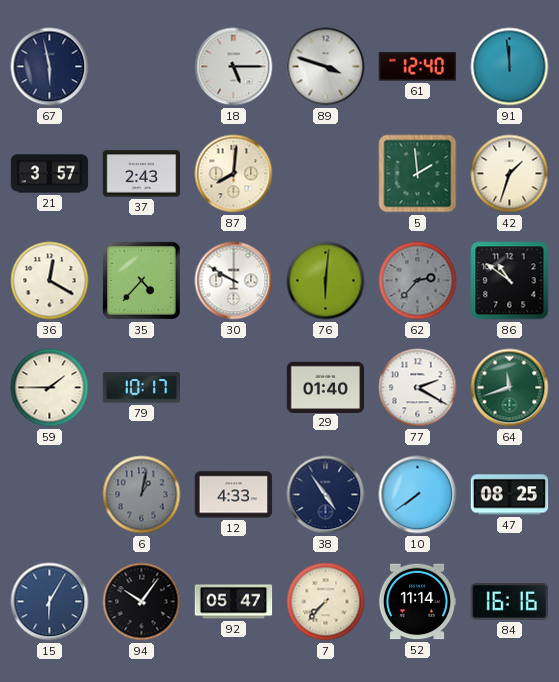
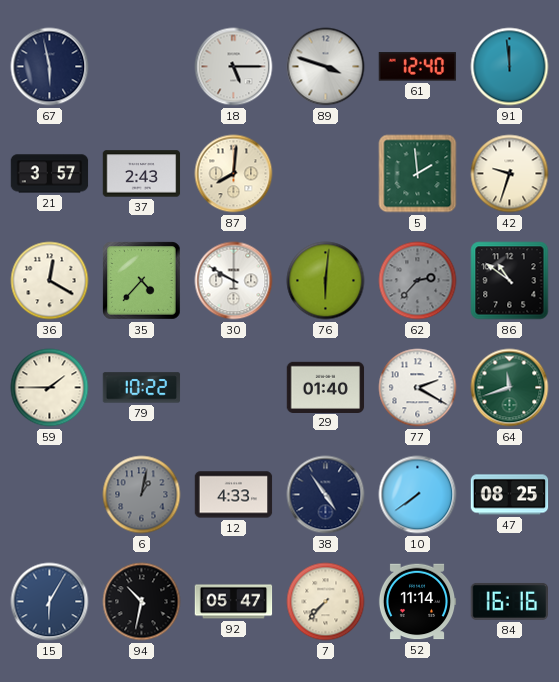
42: 1:33 -> 9:33
79: 10:17 -> 10:22
94: 10:06 -> 10:32
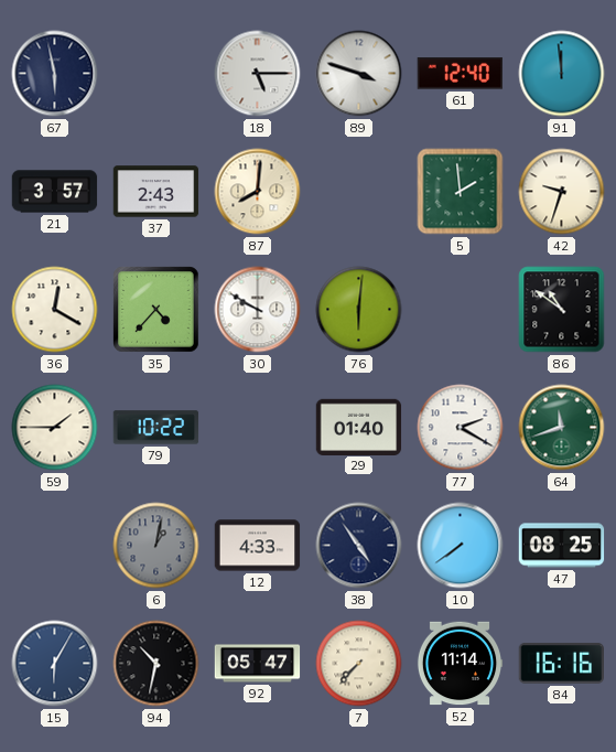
62: 2:37 -> none
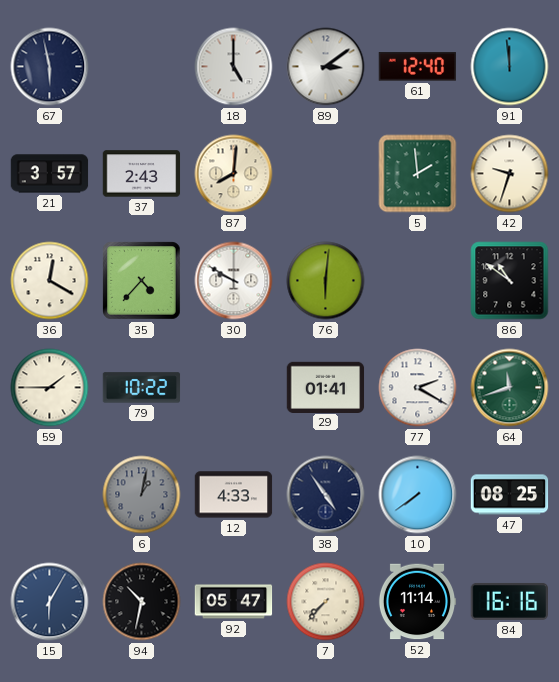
18: 5:15 -> 5:00
89: 3:48 -> 3:09
29: 01:40 -> 01:41
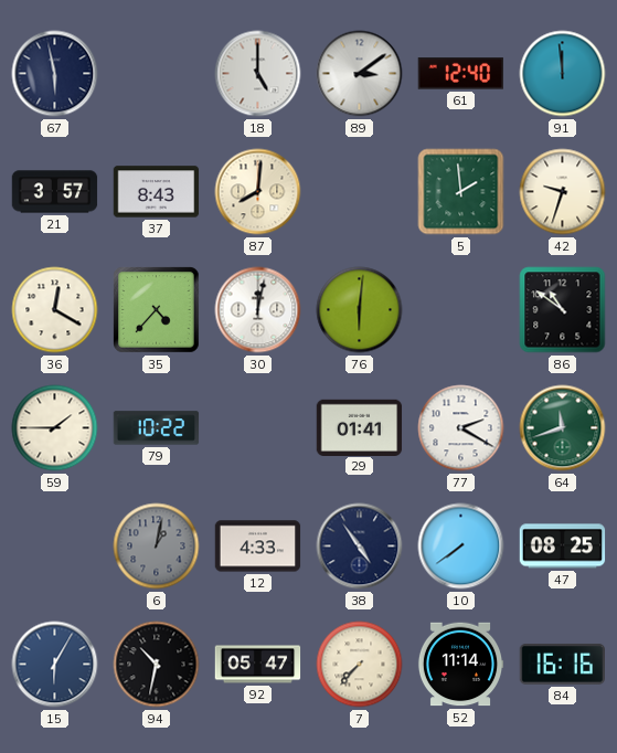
37: 2:43 -> 8:43
30: 9:50 -> 12:02
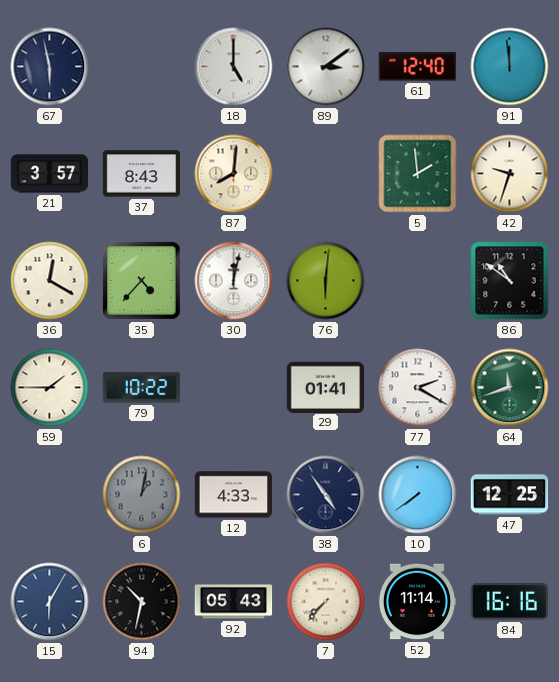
47: 08:25 -> 12:25
92: 05:47 -> 05:43
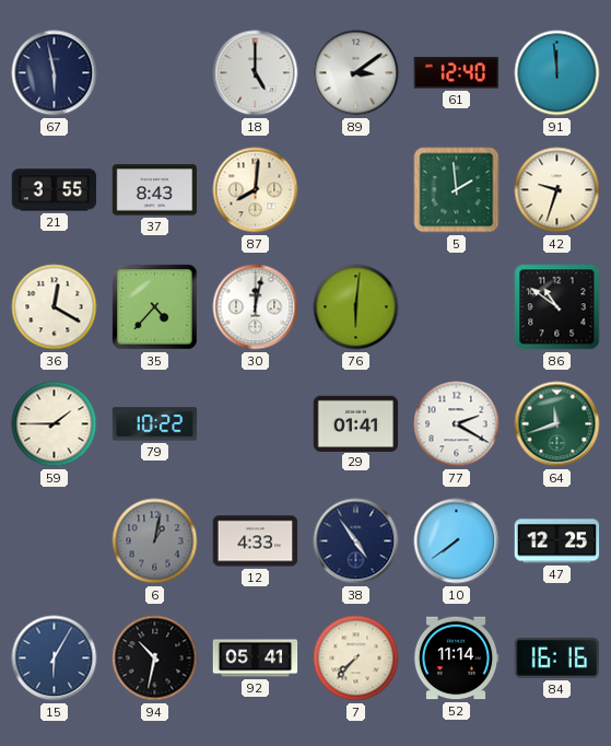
21: 3:57 -> 3:55
92: 05:43 -> 05:41
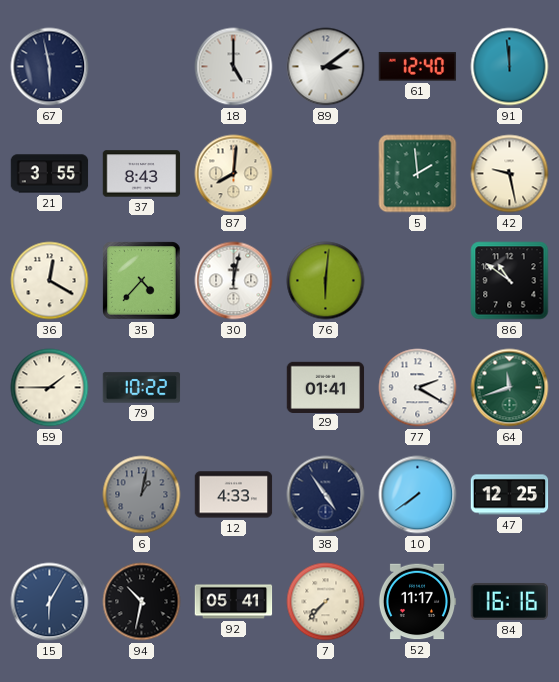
42: 9:33 -> 9:28
52: 11:14 -> 11:17
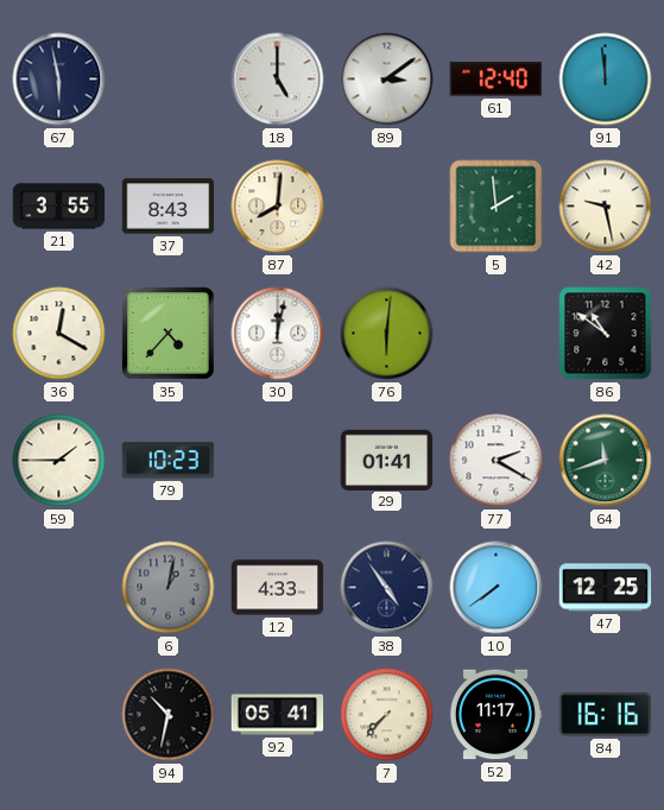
79: 10:22 -> 10:23
15: 6:05 -> none
